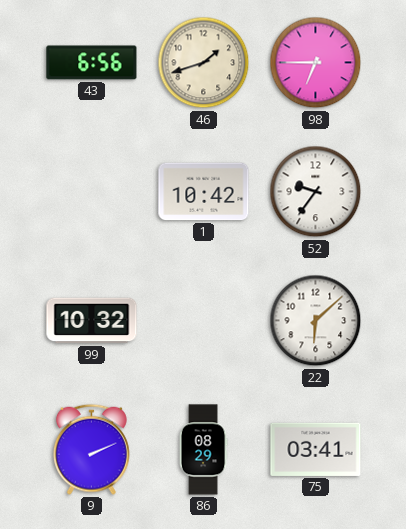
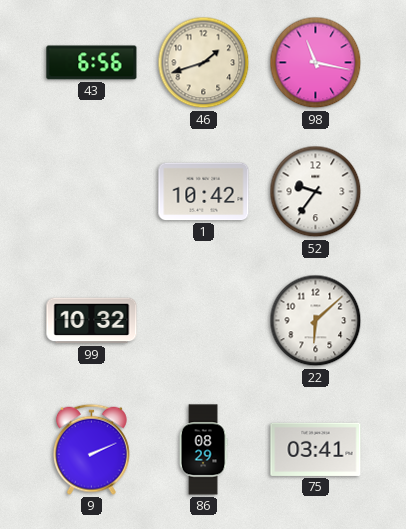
98: 6:45 -> 11:17
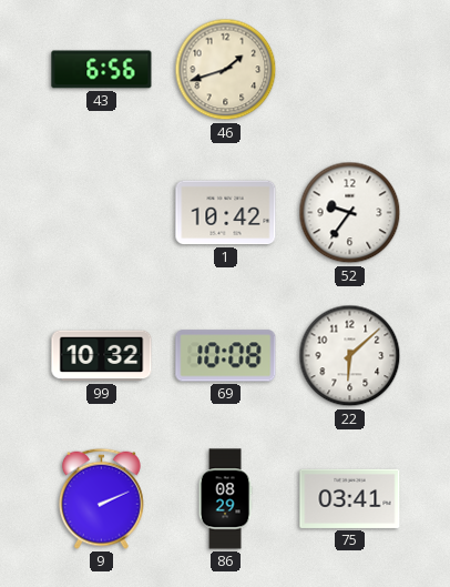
98: 11:17 -> none
69: none -> 10:08
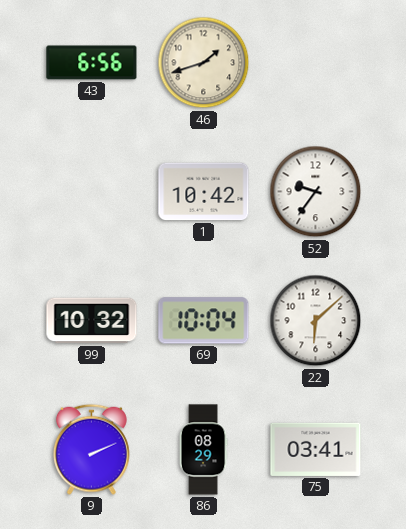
69: 10:08 -> 10:04
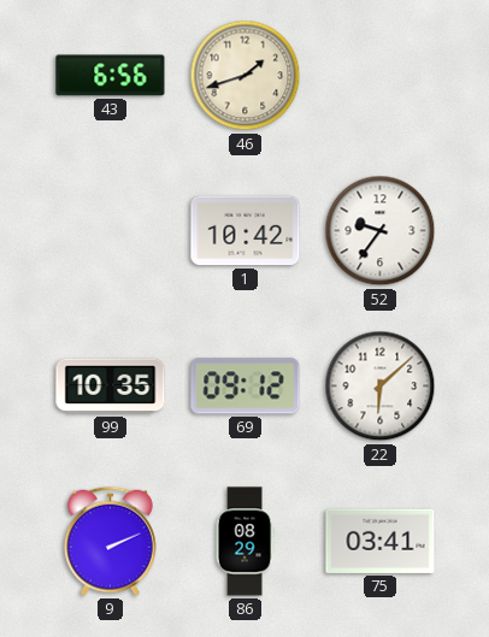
99: 10:32 -> 10:35
69: 10:04 -> 09:12
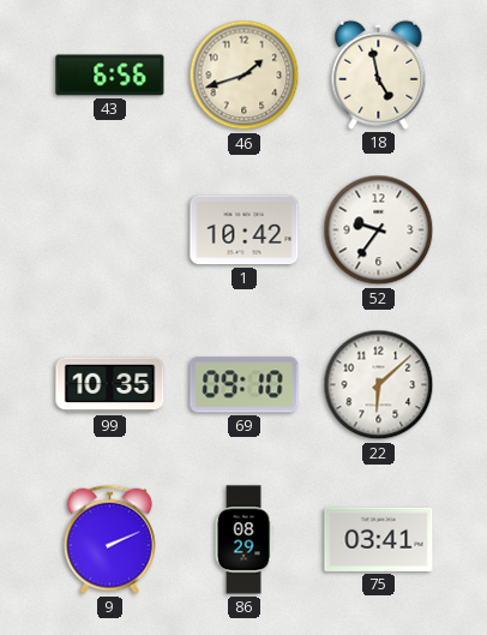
18: none -> 4:58
69: 09:12 -> 09:10
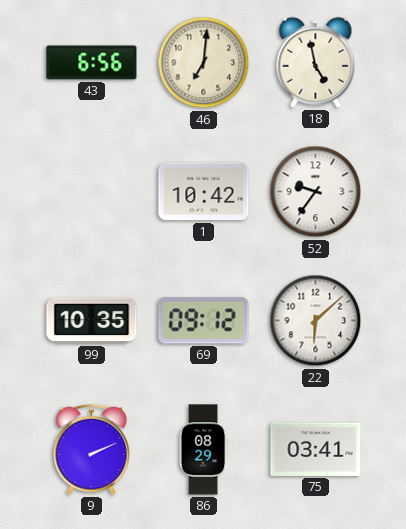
46: 1:42 -> 7:01
69: 09:10 -> 09:12
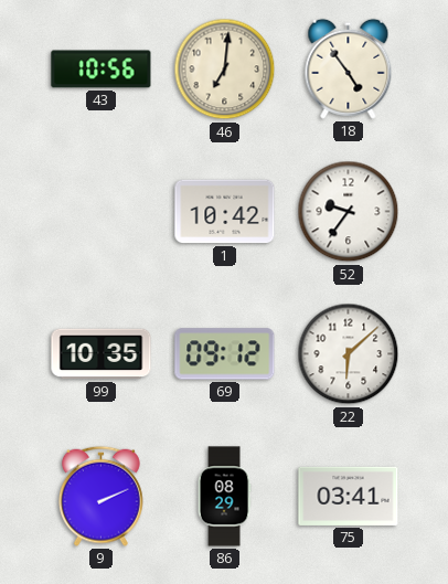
43: 6:56 -> 10:56
18: 4:58 -> 4:54
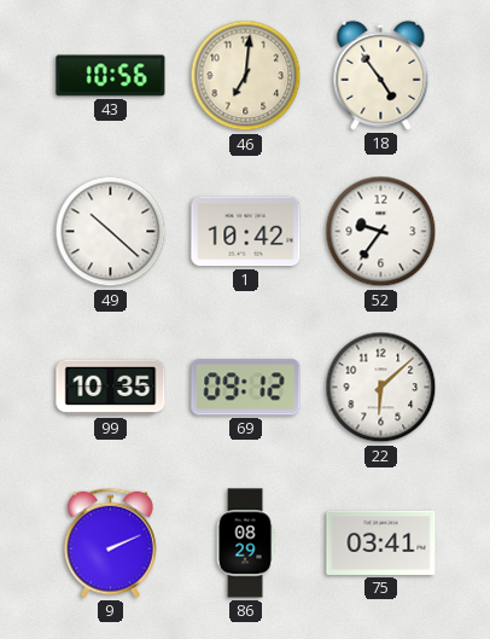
49: none -> 10:22
